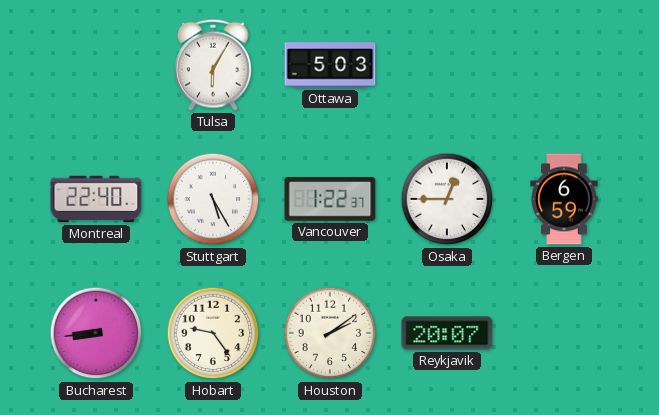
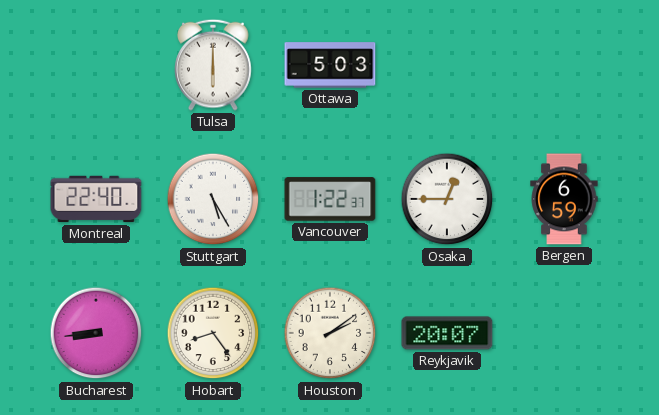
Tulsa: 6:05 -> 6:00
Hobart: 9:24 -> 8:24
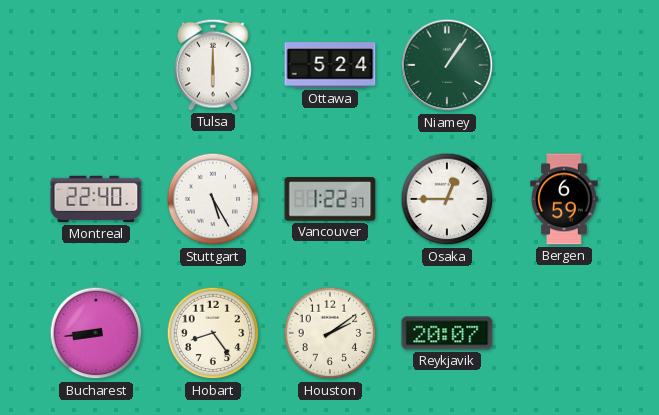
Ottawa: 5:03 -> 5:24
Niamey: none -> 1:06
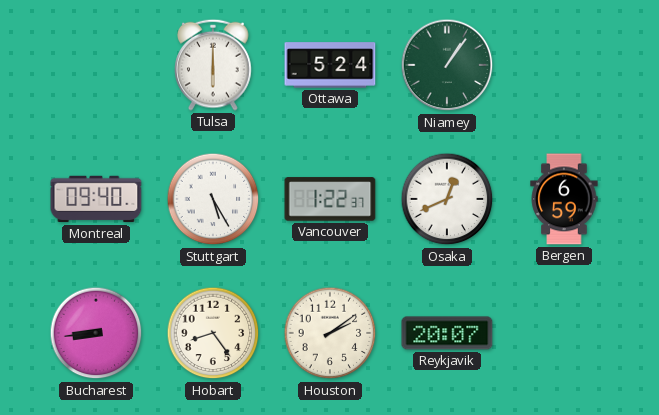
Montreal: 22:40 -> 09:40
Osaka: 12:45 -> 12:41
